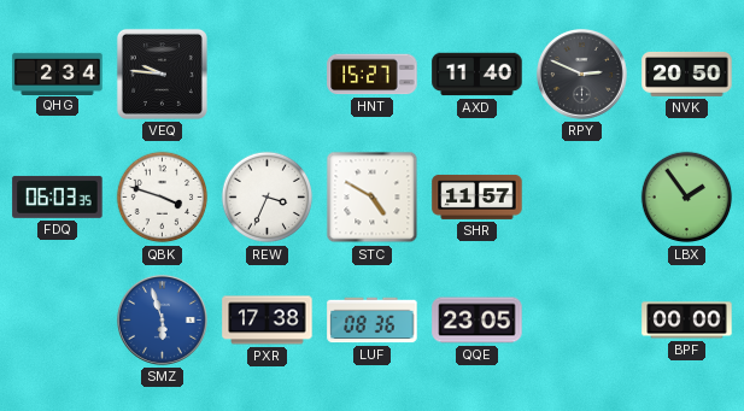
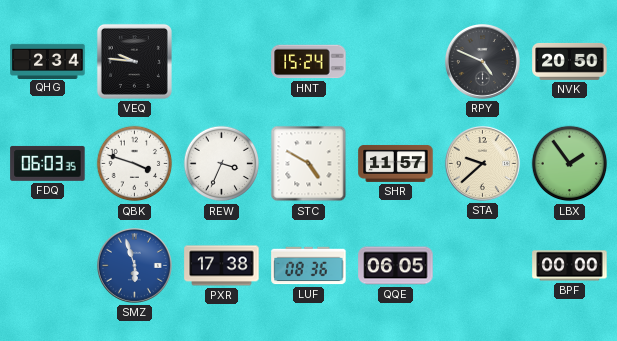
HNT: 15:27 -> 15:24
AXD: 11:40 -> none
RPY: 2:49 -> 4:49
STA: none -> 9:38
QQE: 23:05 -> 06:05
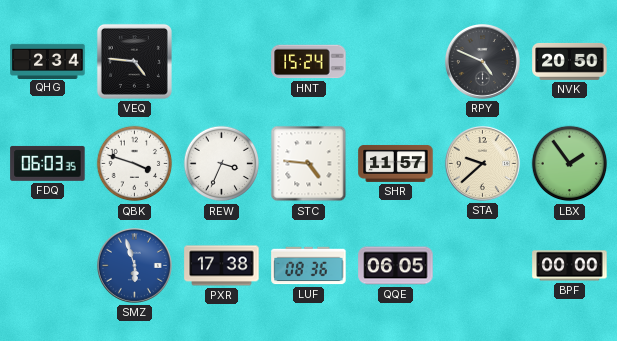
VEQ: 9:46 -> 4:46
STC: 4:50 -> 4:46
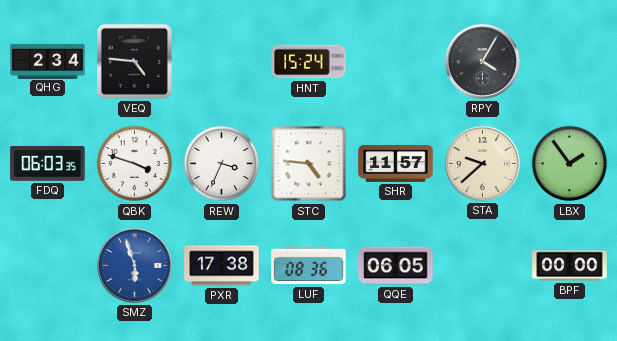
RPY: 4:49 -> 4:05
NVK: 20:50 -> none
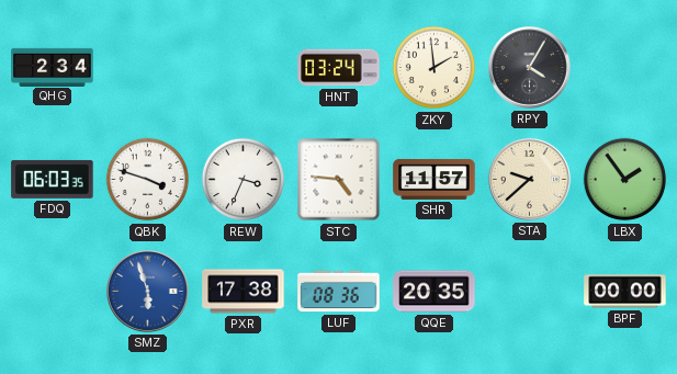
VEQ: 4:46 -> none
HNT: 15:24 -> 03:24
ZKY: none -> 1:59
QQE: 06:05 -> 20:35
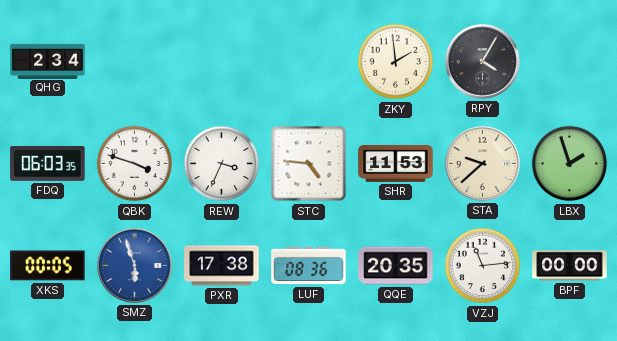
HNT: 03:24 -> none
SHR: 11:57 -> 11:53
LBX: 1:54 -> 1:57
XKS: none -> 00:05
VZJ: none -> 11:14
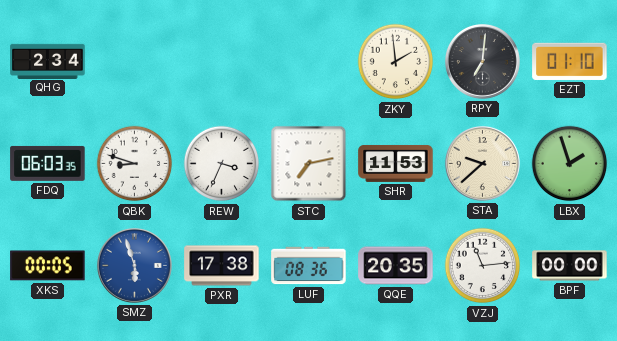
RPY: 4:05 -> 7:01
EZT: none -> 01:10
QBK: 3:48 -> 8:48
STC: 4:46 -> 7:13
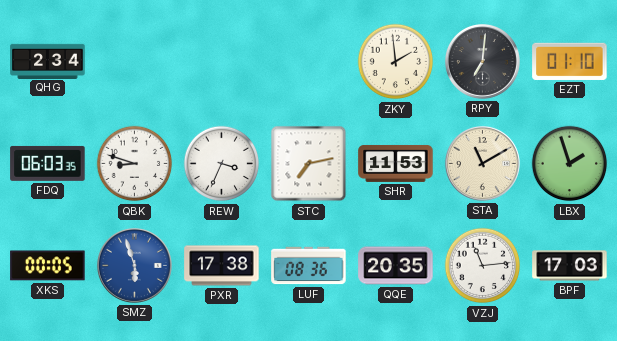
STA: 9:38 -> 11:10
BPF: 00:00 -> 17:03
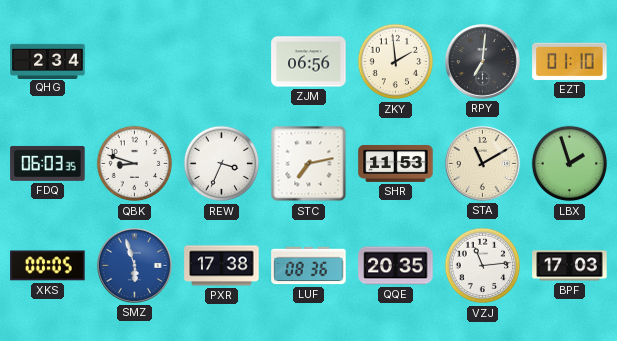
ZJM: none -> 06:56
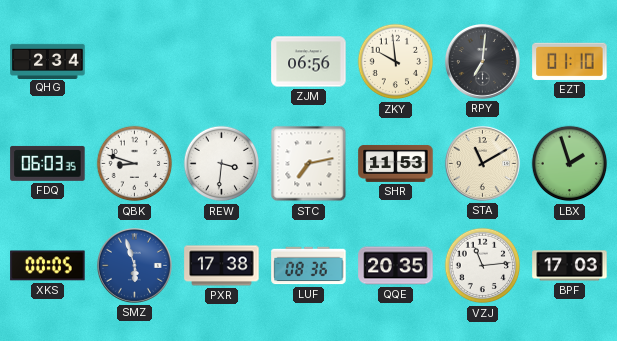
ZKY: 1:59 -> 9:59
REW: 3:34 -> 3:31
